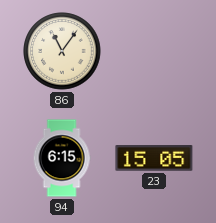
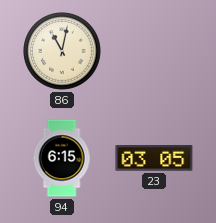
86: 11:06 -> 11:02
23: 15:05 -> 03:05
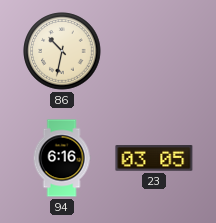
86: 11:02 -> 10:32
94: 6:15 -> 6:16
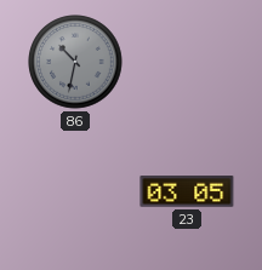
86 dial: cream -> grey
94: 6:16 -> none
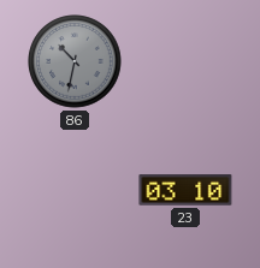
23: 03:05 -> 03:10
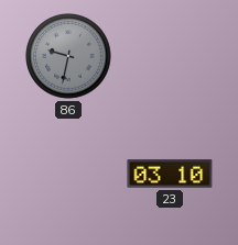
86: 10:32 -> 9:32
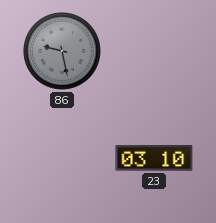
86: 9:32 -> 9:28
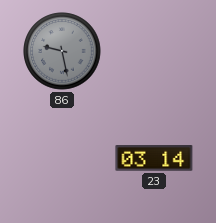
23: 03:10 -> 03:14
